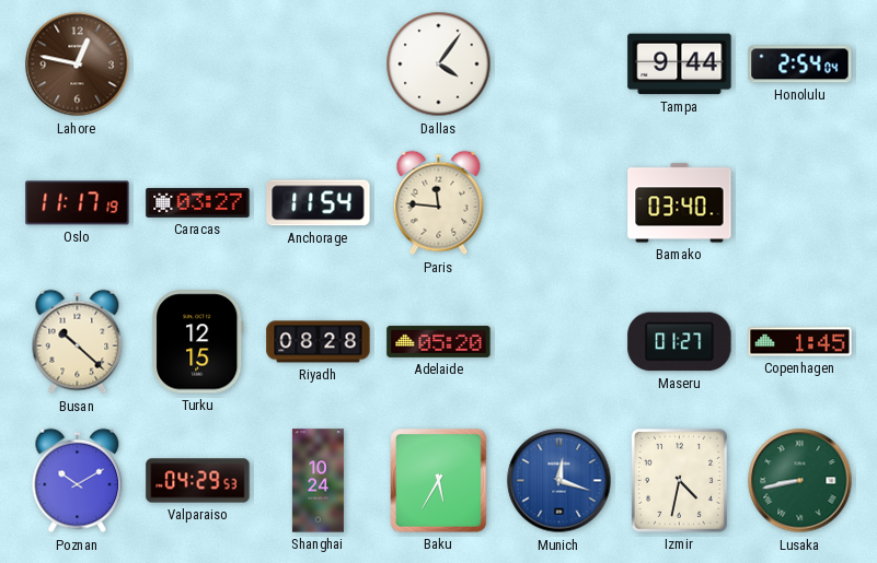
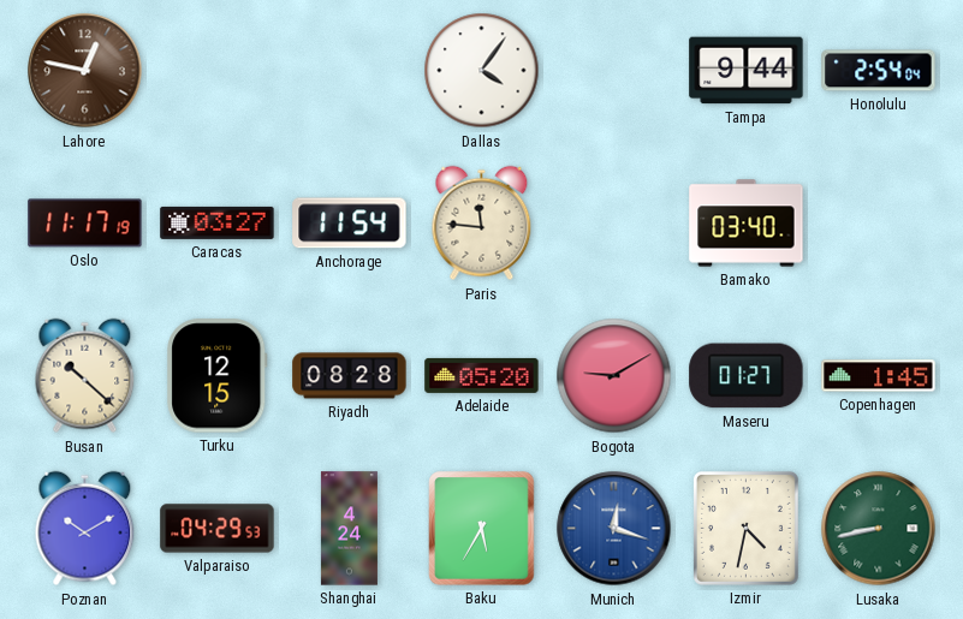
Bogota: none -> 9:10
Shanghai: 10:24 -> 4:24
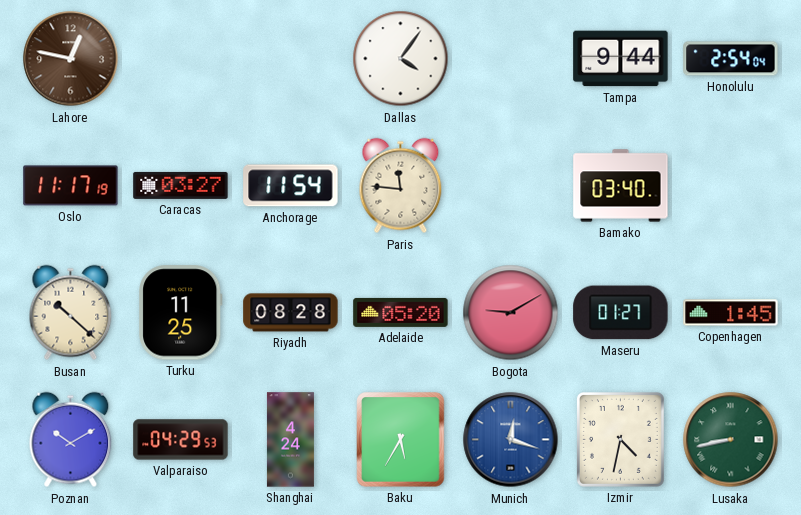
Turku: 12:15 -> 11:25
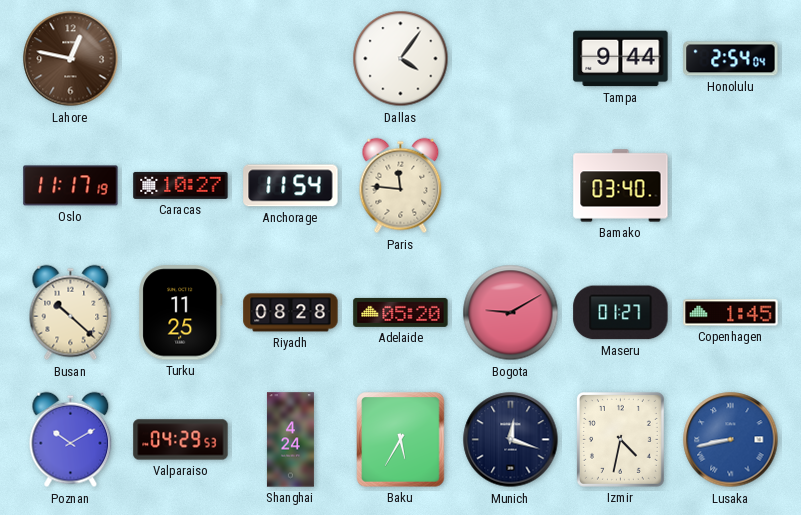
Caracas: 03:27 -> 10:27
Munich dial: blue -> navy
Lusaka dial: green -> blue
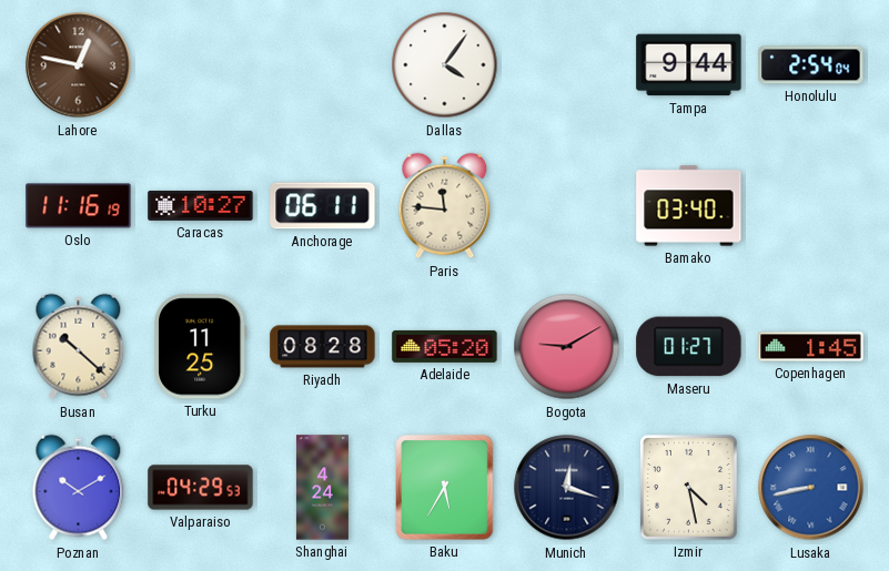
Oslo: 11:17 -> 11:16
Anchorage: 11:54 -> 06:11
Izmir: 4:32 -> 4:28
